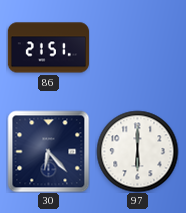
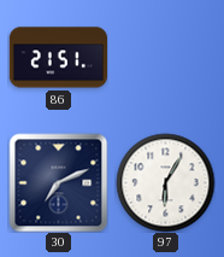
30: 6:23 -> 7:11
97: 6:00 -> 6:05
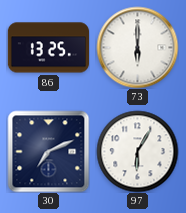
86: 21:51 -> 13:25
73: none -> 6:00
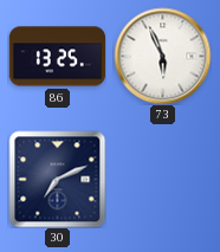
73: 6:00 -> 5:56
97: 6:05 -> none
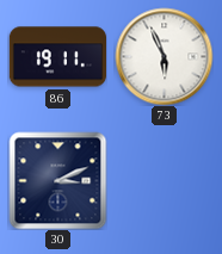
86: 13:25 -> 19:11
30: 7:11 -> 3:11
